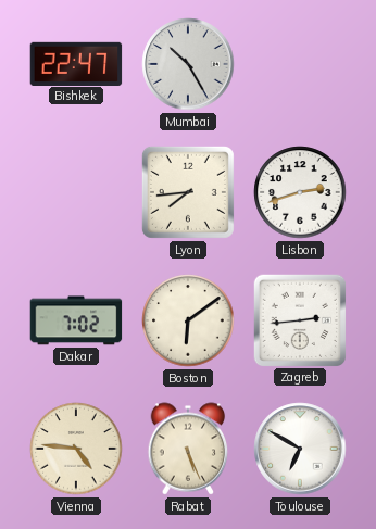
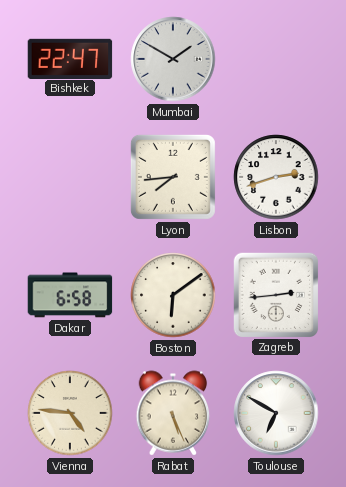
Mumbai: 10:25 -> 1:50
Dakar: 7:02 -> 6:58
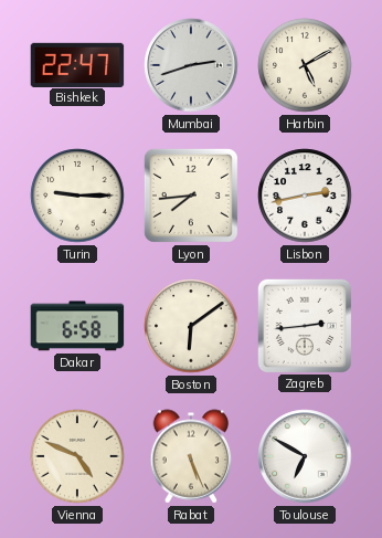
Mumbai: 1:50 -> 2:42
Harbin: none -> 5:10
Turin: none -> 9:15
Lisbon: 2:42 -> 2:43
Vienna: 4:46 -> 4:49
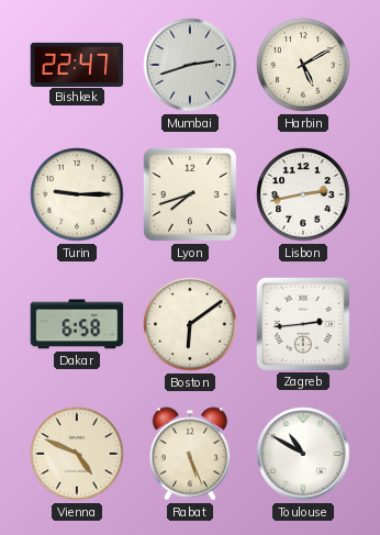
Lyon: 7:44 -> 7:42
Toulouse: 6:50 -> 10:50
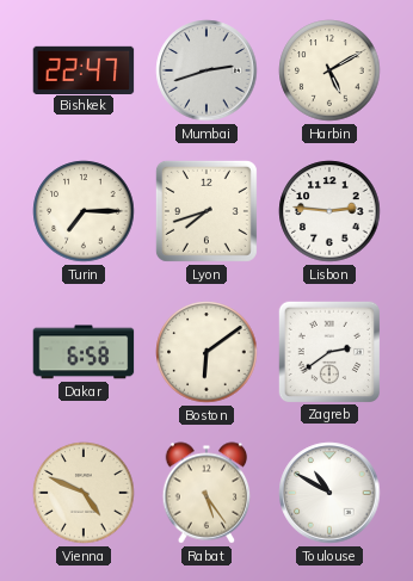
Turin: 9:15 -> 7:15
Lisbon: 2:43 -> 2:46
Zagreb: 2:44 -> 2:39
Rabat: 5:26 -> 5:24
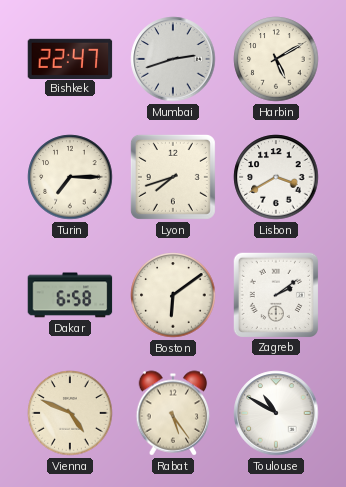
Lisbon: 2:46 -> 3:40
Zagreb: 2:39 -> 2:09
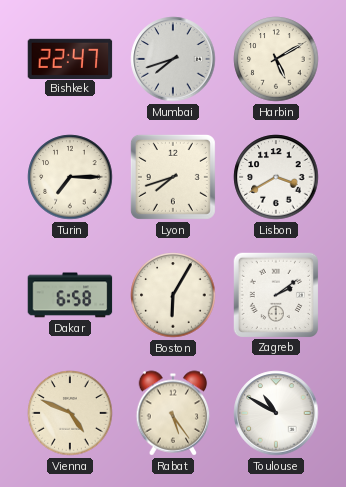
Mumbai: 2:42 -> 7:42
Boston: 6:09 -> 6:05
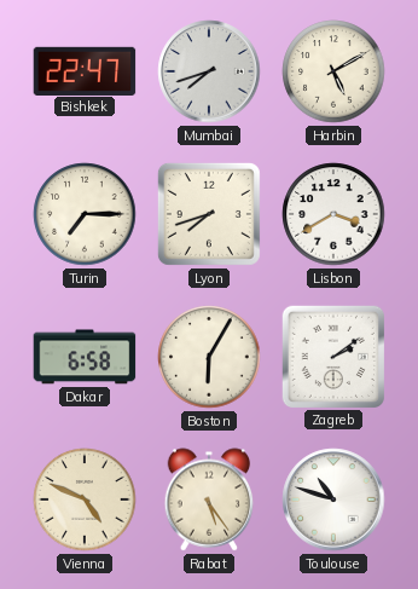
Toulouse: 10:50 -> 10:48
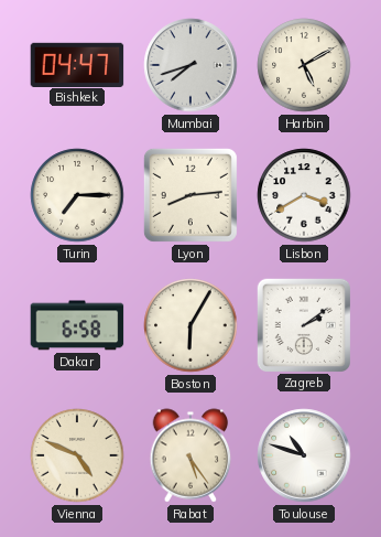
Bishkek: 22:47 -> 04:47
Lyon: 7:42 -> 8:14
